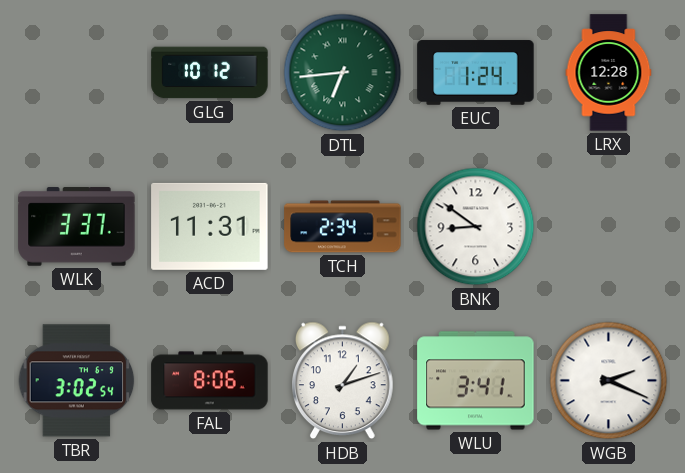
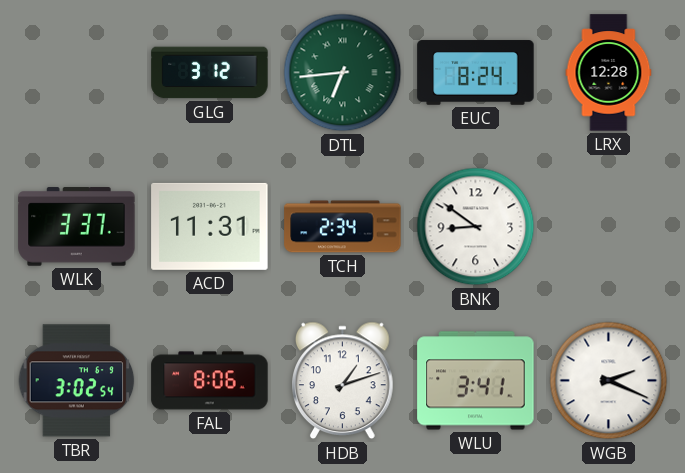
GLG: 10:12 -> 3:12
EUC: 1:24 -> 8:24
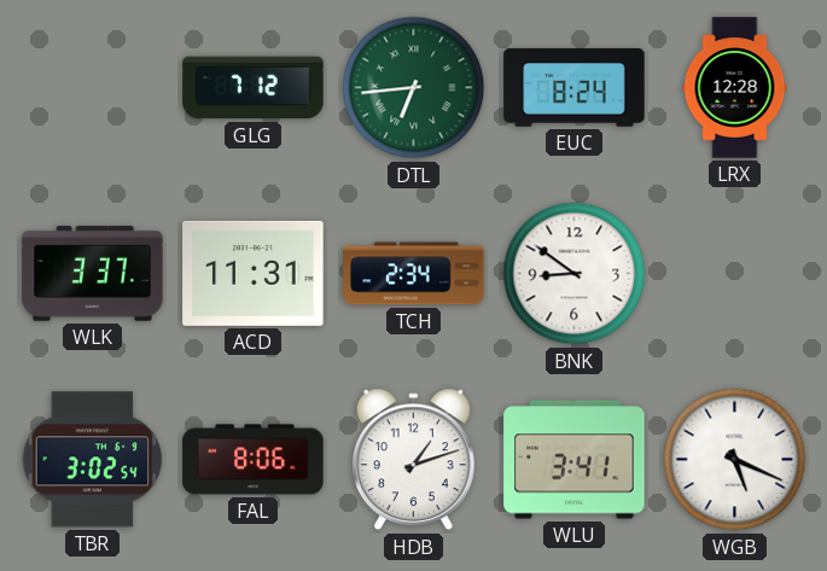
GLG: 3:12 -> 7:12
WGB: 2:19 -> 5:19
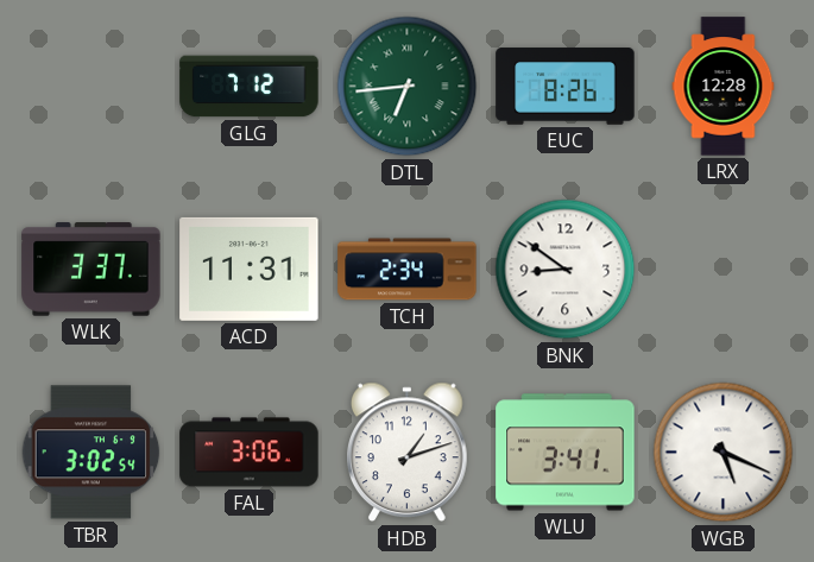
EUC: 8:24 -> 8:26
FAL: 8:06 -> 3:06
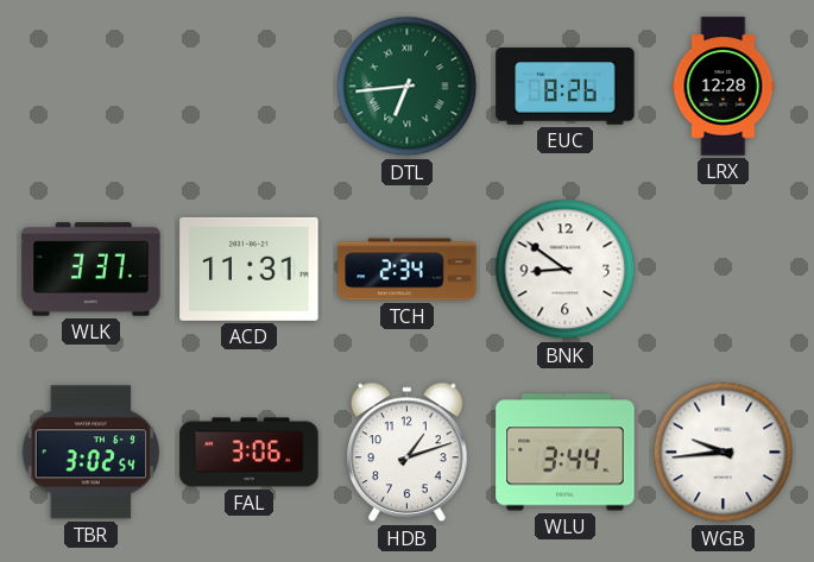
GLG: 7:12 -> none
WLU: 3:41 -> 3:44
WGB: 5:19 -> 9:44
